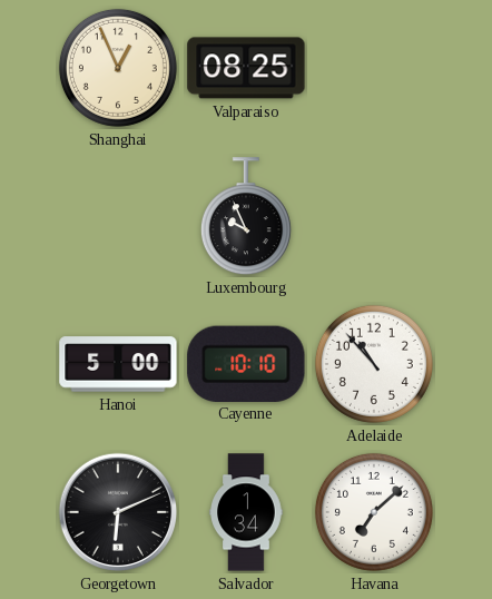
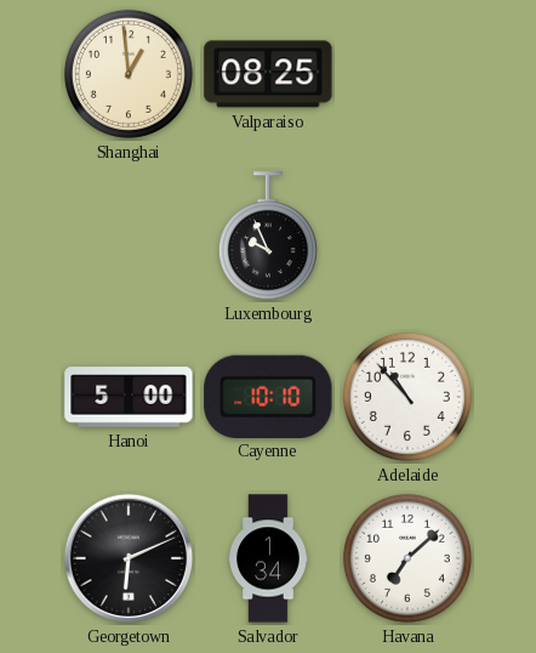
Shanghai: 12:56 -> 12:59
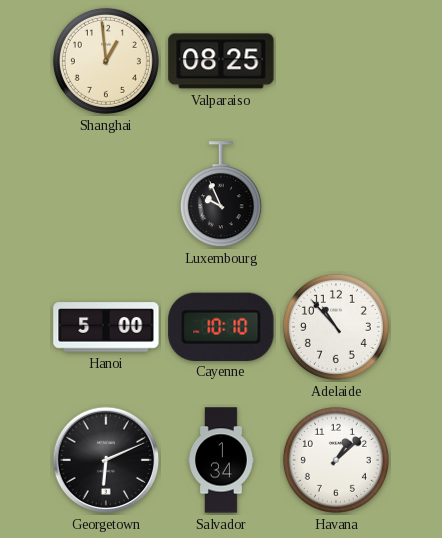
Havana: 7:08 -> 1:08
